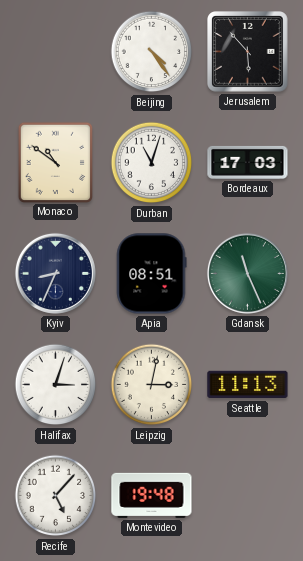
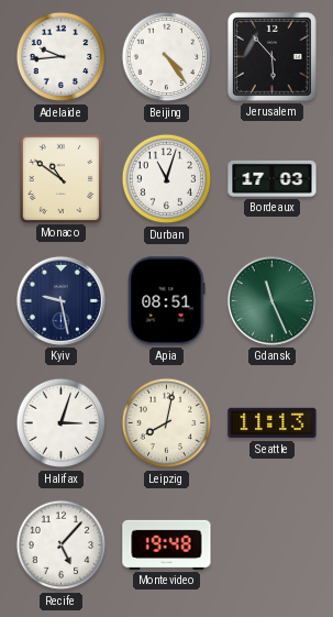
Adelaide: none -> 9:44
Kyiv: 8:34 -> 9:28
Leipzig: 3:02 -> 8:02
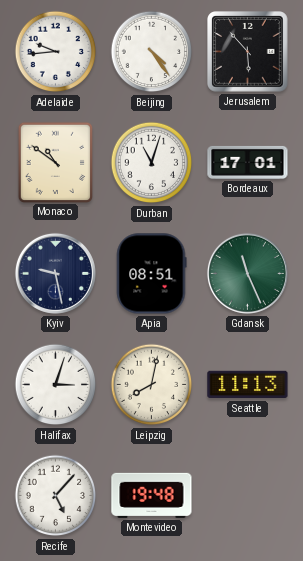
Bordeaux: 17:03 -> 17:01
